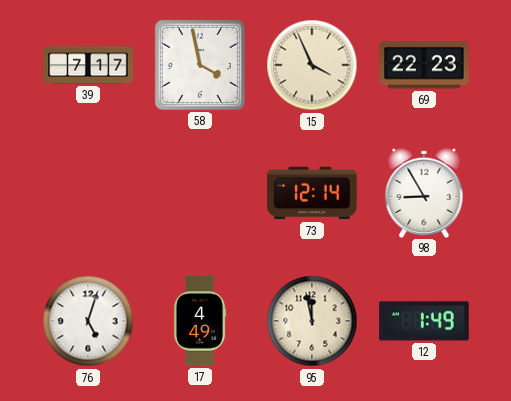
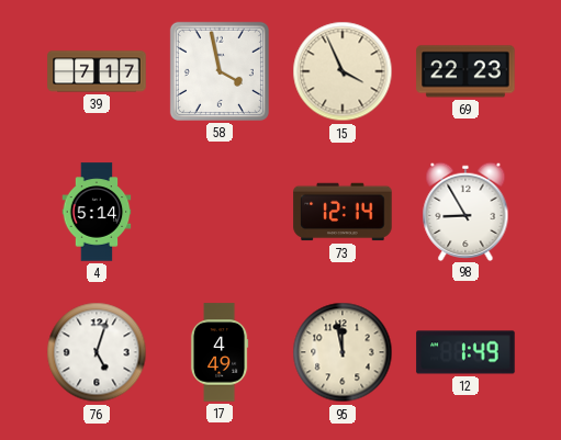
4: none -> 5:14
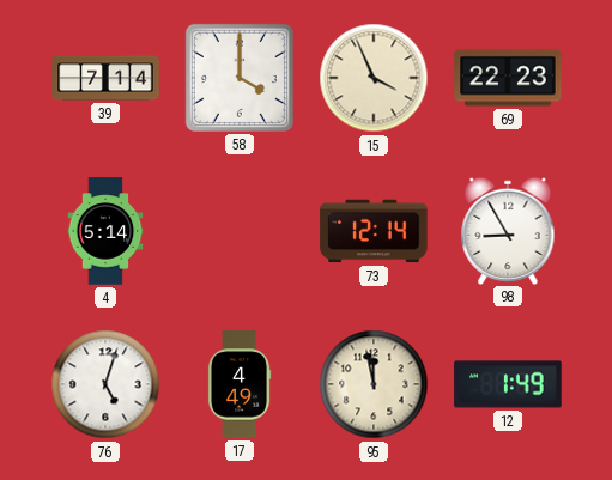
39: 7:17 -> 7:14
58: 3:58 -> 4:00
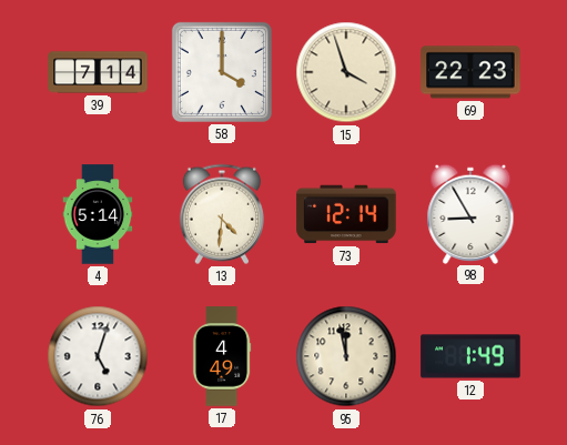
15: 3:56 -> 3:57
13: none -> 4:31
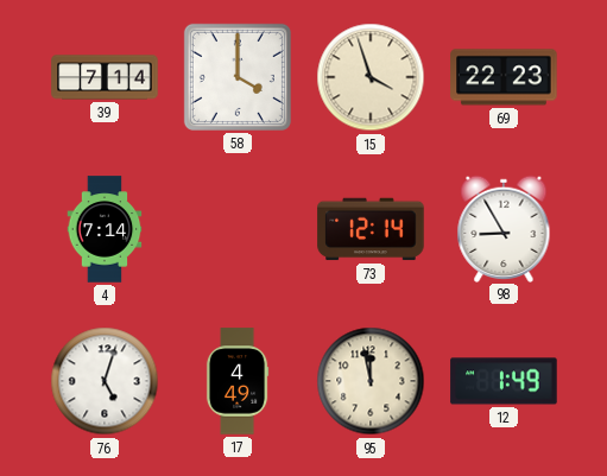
4: 5:14 -> 7:14
13: 4:31 -> none
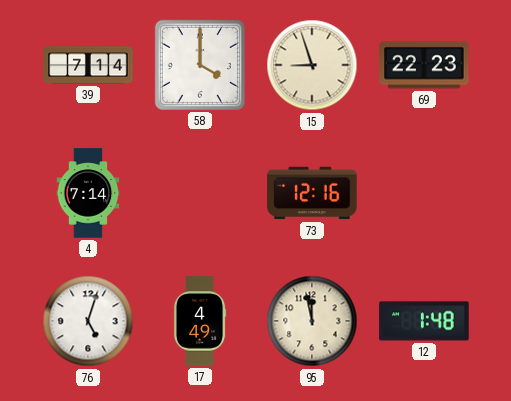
15: 3:57 -> 8:57
73: 12:14 -> 12:16
98: 8:55 -> none
12: 1:49 -> 1:48
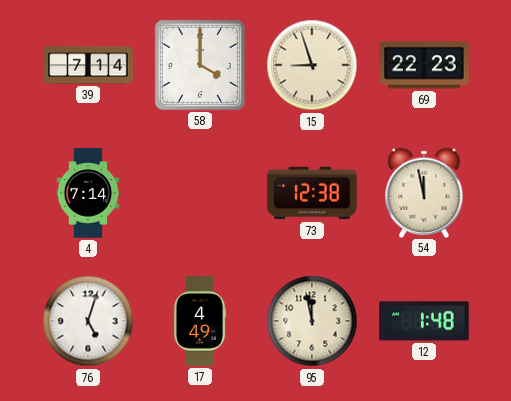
73: 12:16 -> 12:38
54: none -> 11:58
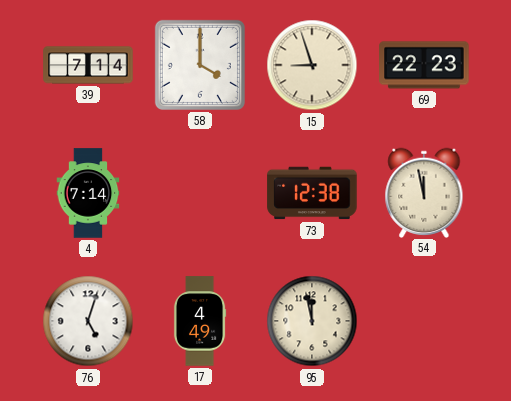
12: 1:48 -> none
